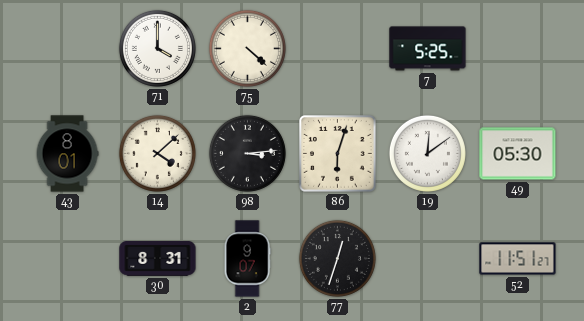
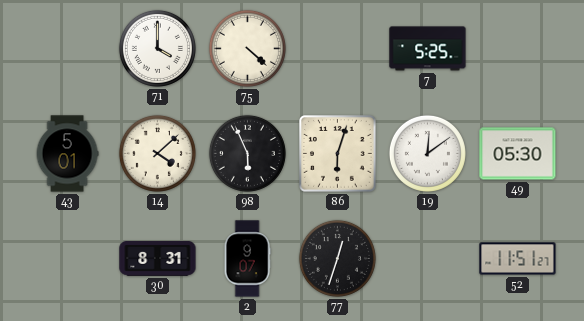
43: 8:01 -> 5:01
98: 3:14 -> 5:56
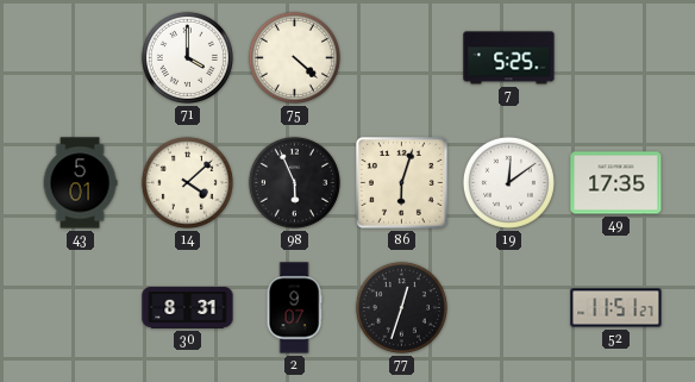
49: 05:30 -> 17:35
